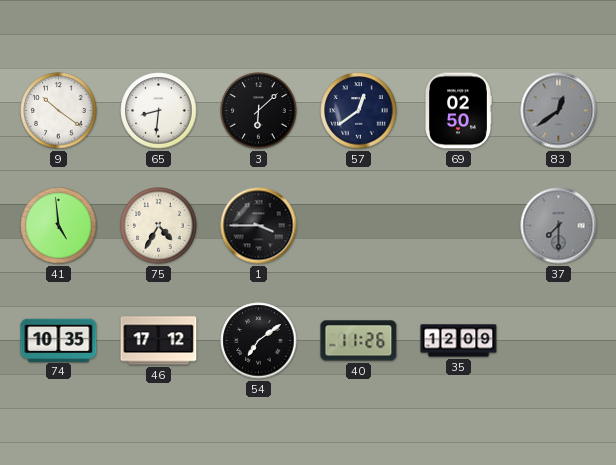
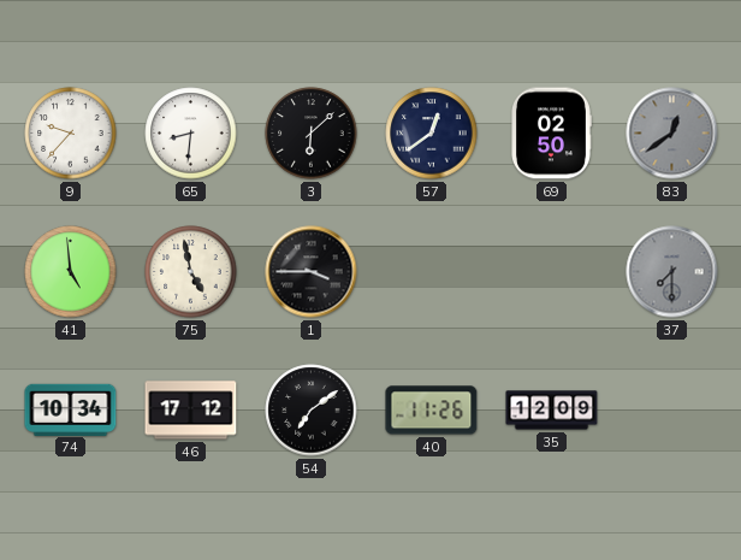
9: 10:21 -> 9:37
75: 4:35 -> 4:58
74: 10:35 -> 10:34
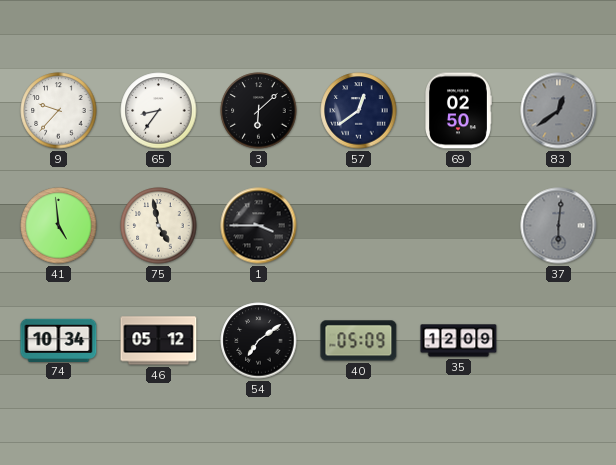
65: 8:31 -> 8:36
37: 7:30 -> 6:01
46: 17:12 -> 05:12
40: 11:26 -> 05:09
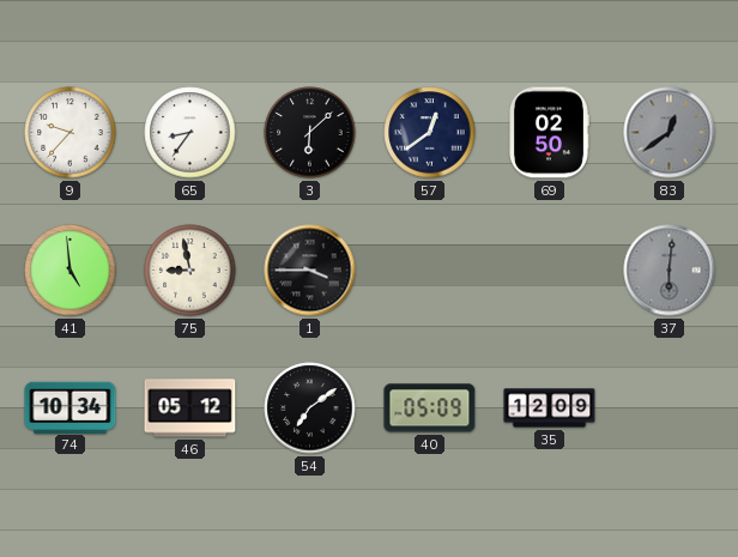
75: 4:58 -> 8:58
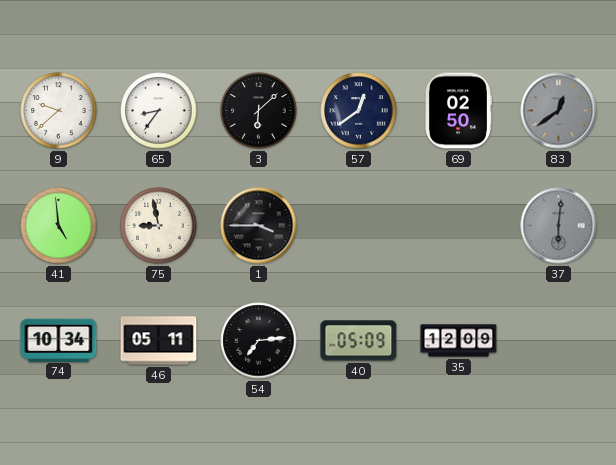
9: 9:37 -> 9:38
46: 05:12 -> 05:11
54: 7:09 -> 7:14
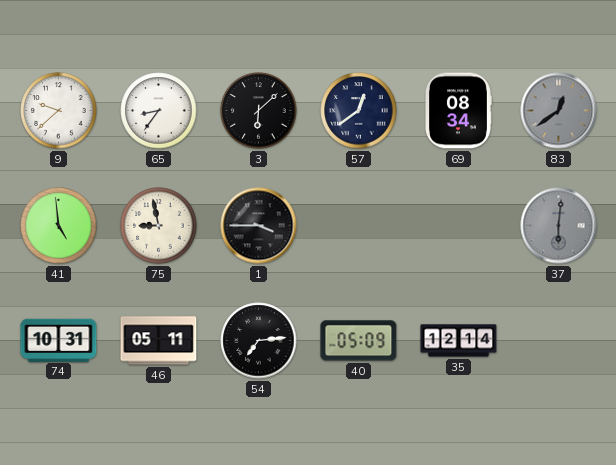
69: 02:50 -> 08:34
74: 10:34 -> 10:31
35: 12:09 -> 12:14
